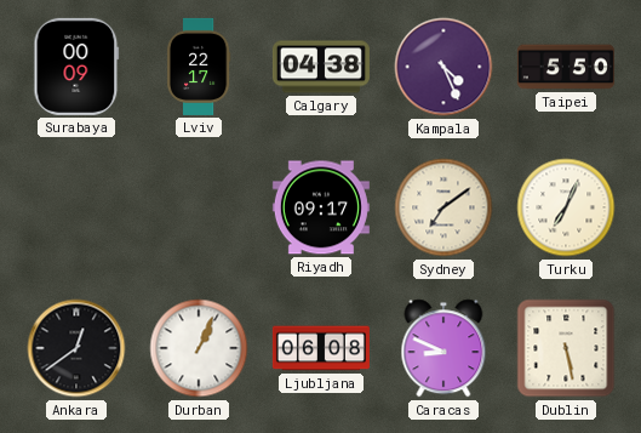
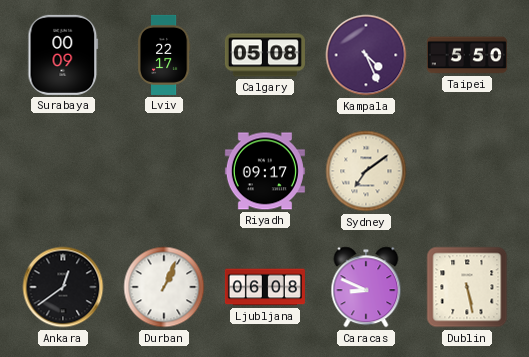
Calgary: 04:38 -> 05:08
Turku: 7:04 -> none
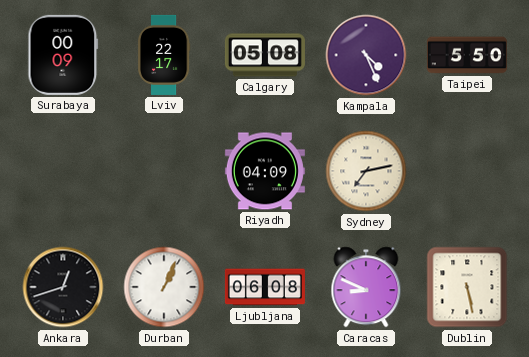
Riyadh: 09:17 -> 04:09
Sydney: 7:09 -> 7:13
Ankara: 12:39 -> 12:42
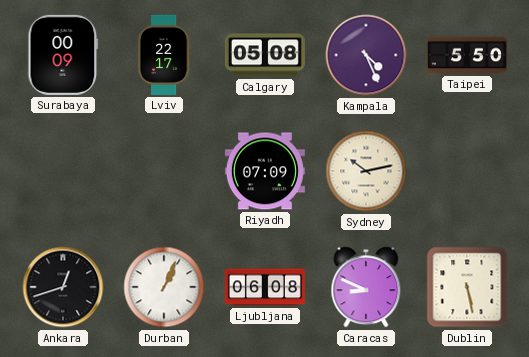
Riyadh: 04:09 -> 07:09
Sydney: 7:13 -> 10:13
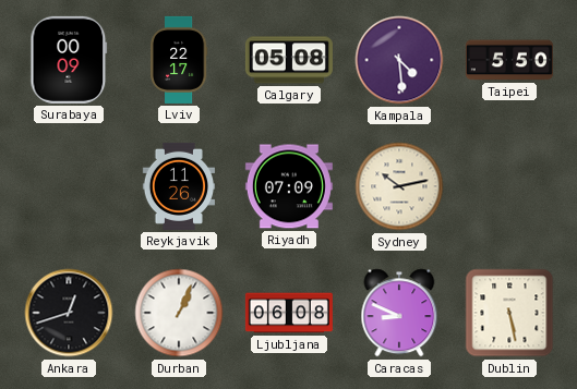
Kampala: 4:26 -> 4:29
Reykjavik: none -> 11:26
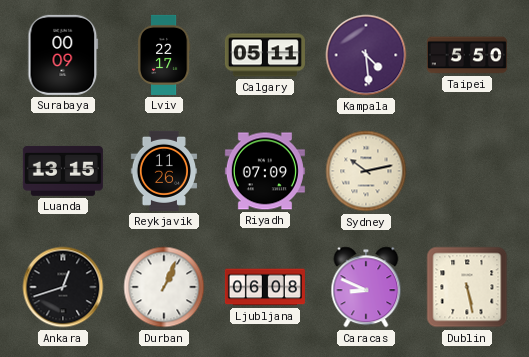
Calgary: 05:08 -> 05:11
Luanda: none -> 13:15
